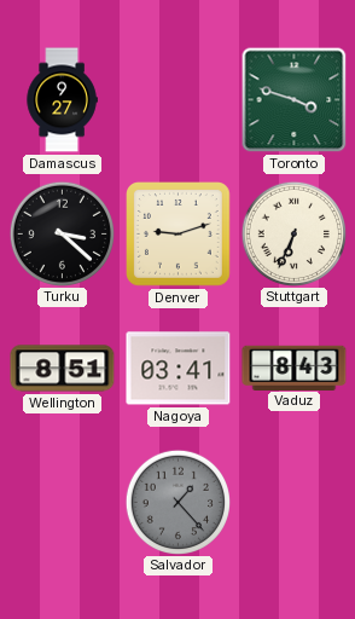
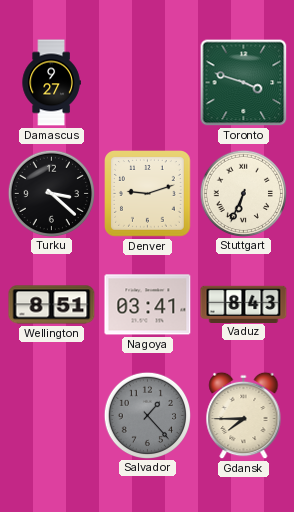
Gdansk: none -> 7:45
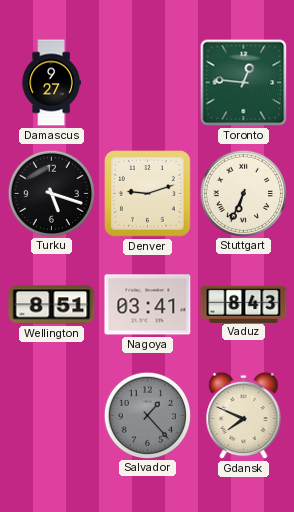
Toronto: 3:48 -> 12:46
Turku: 3:22 -> 5:18
Gdansk: 7:45 -> 7:49
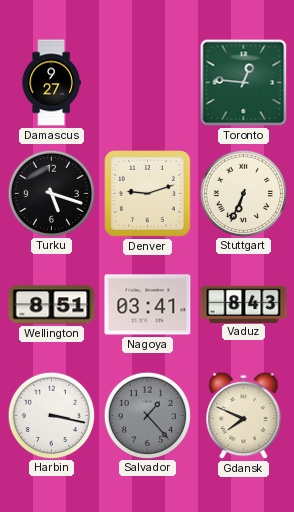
Harbin: none -> 3:17
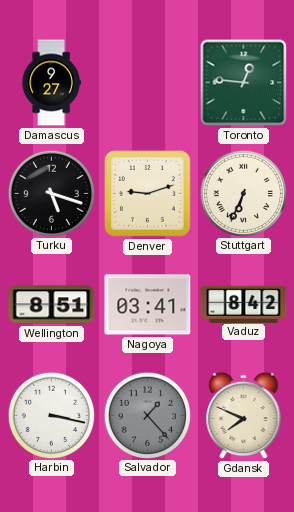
Vaduz: 8:43 -> 8:42
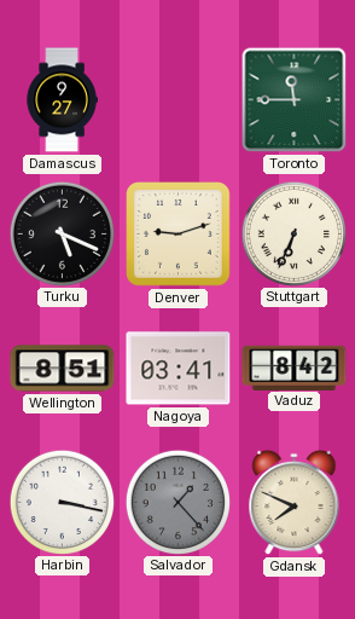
Toronto: 12:46 -> 11:45
Turku: 5:18 -> 5:19
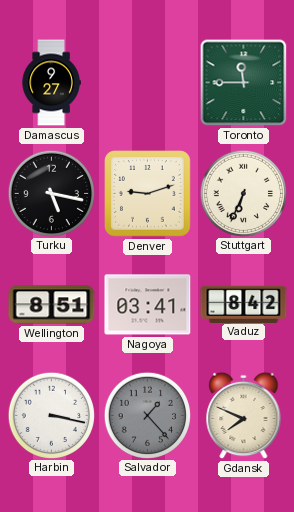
Turku: 5:19 -> 5:17
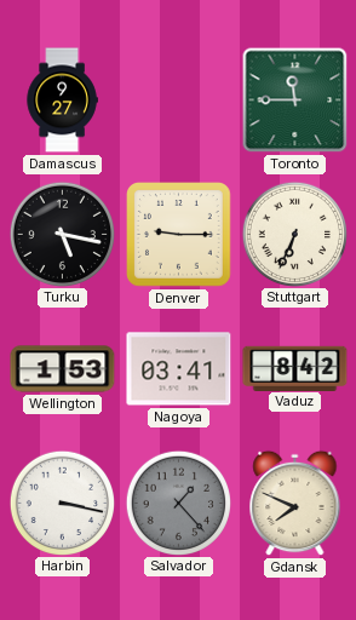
Denver: 9:12 -> 9:15
Wellington: 8:51 -> 1:53
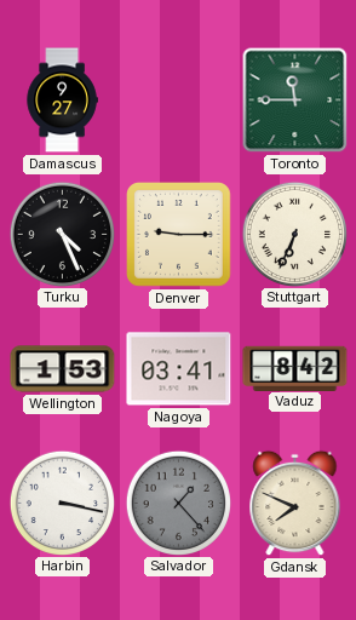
Turku: 5:17 -> 4:26
